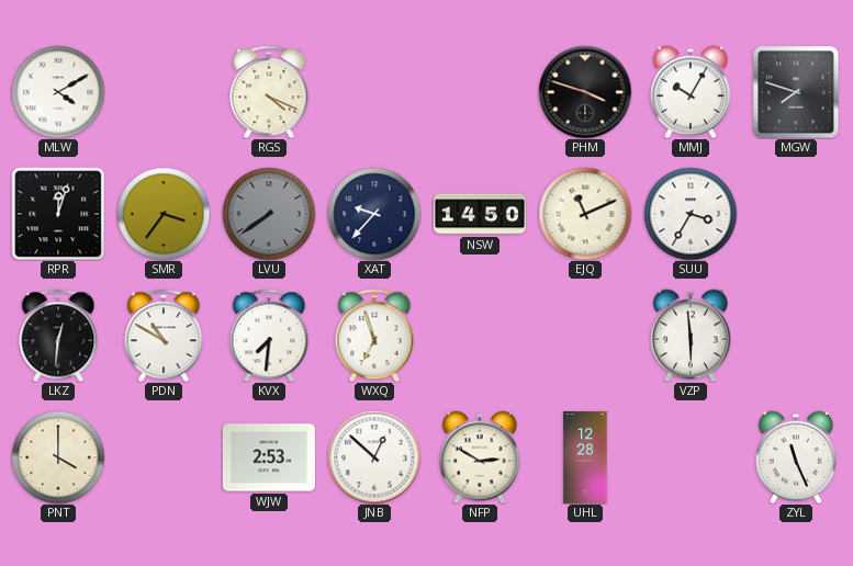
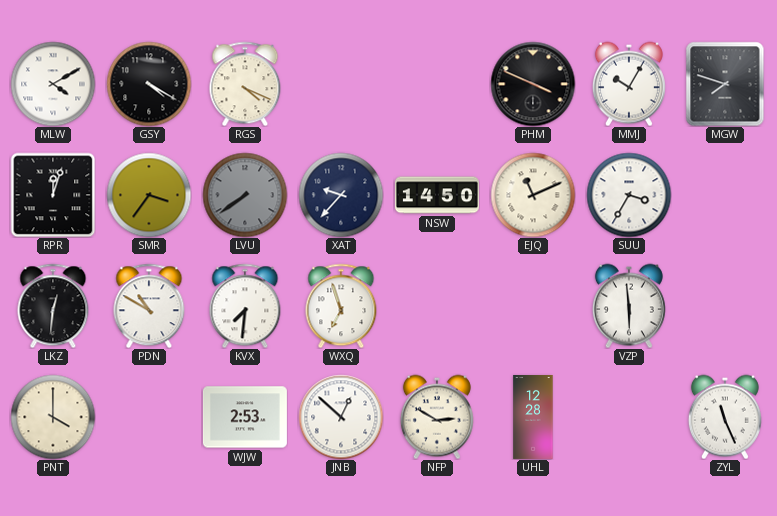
GSY: none -> 4:20
PHM: 3:48 -> 3:49
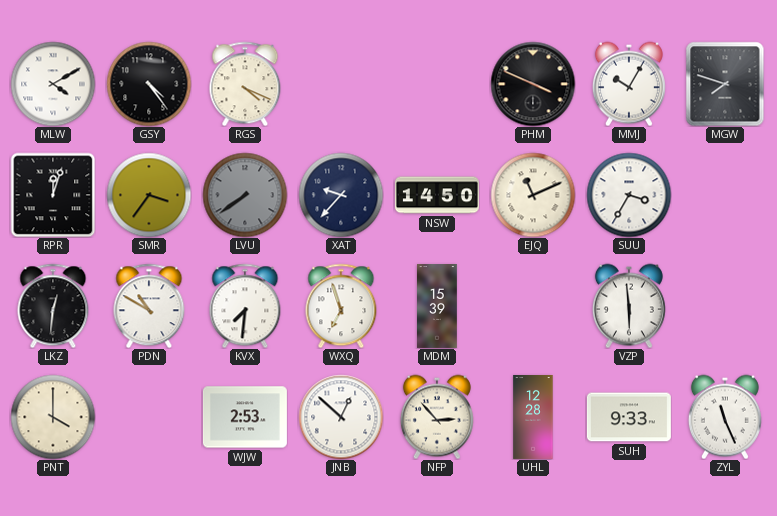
GSY: 4:20 -> 4:24
MDM: none -> 15:39
NFP: 2:50 -> 2:53
SUH: none -> 9:33
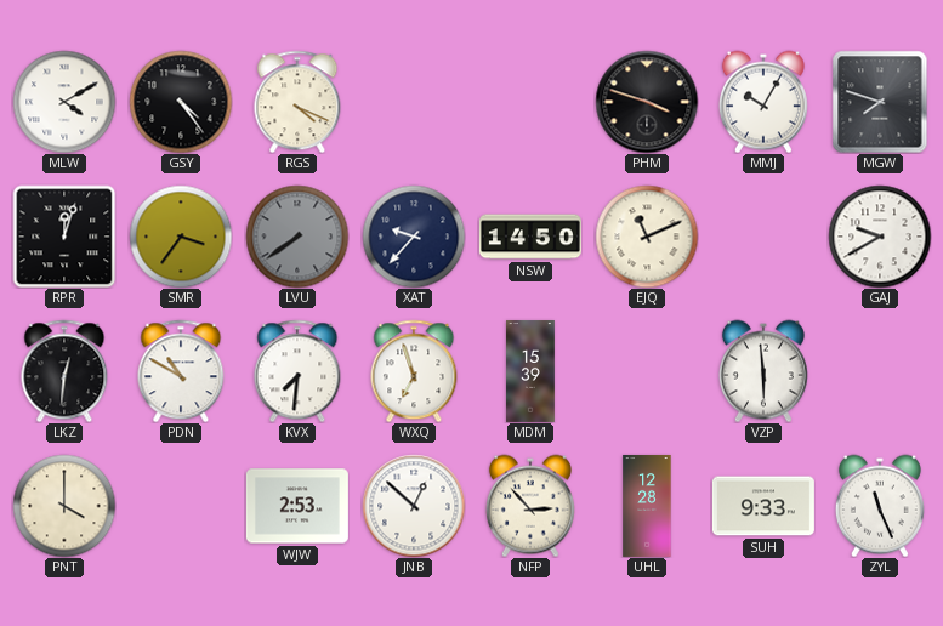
PHM: 3:49 -> 3:48
SUU: 3:35 -> none
GAJ: none -> 9:40
